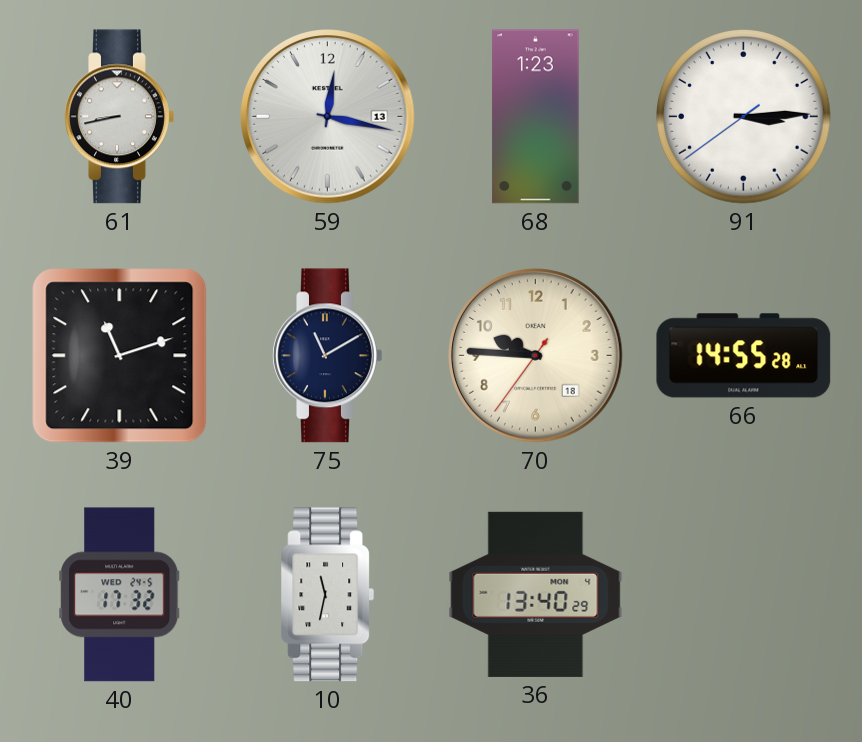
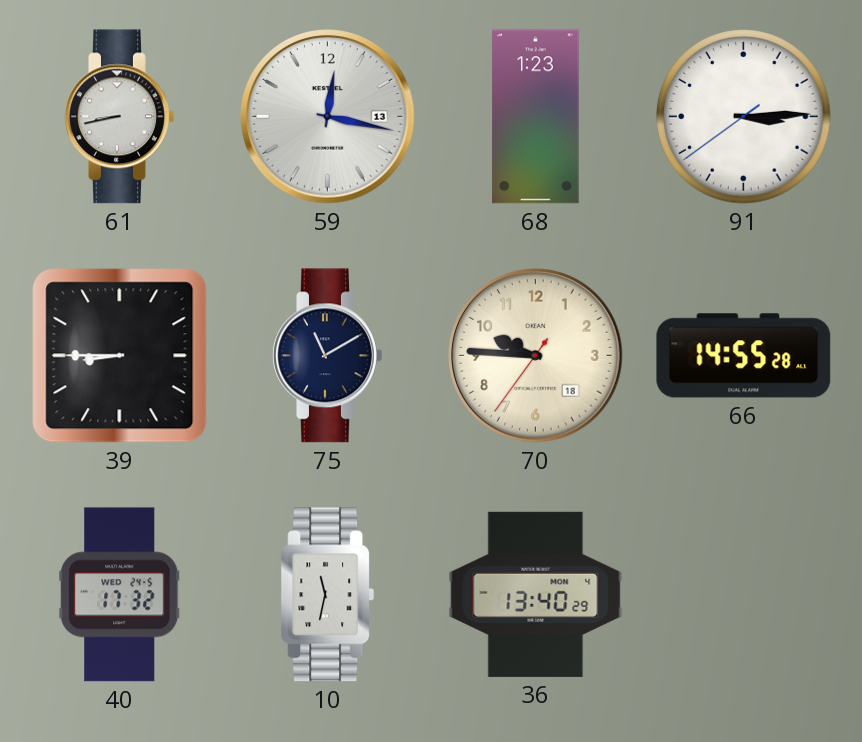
39: 11:12 -> 8:45
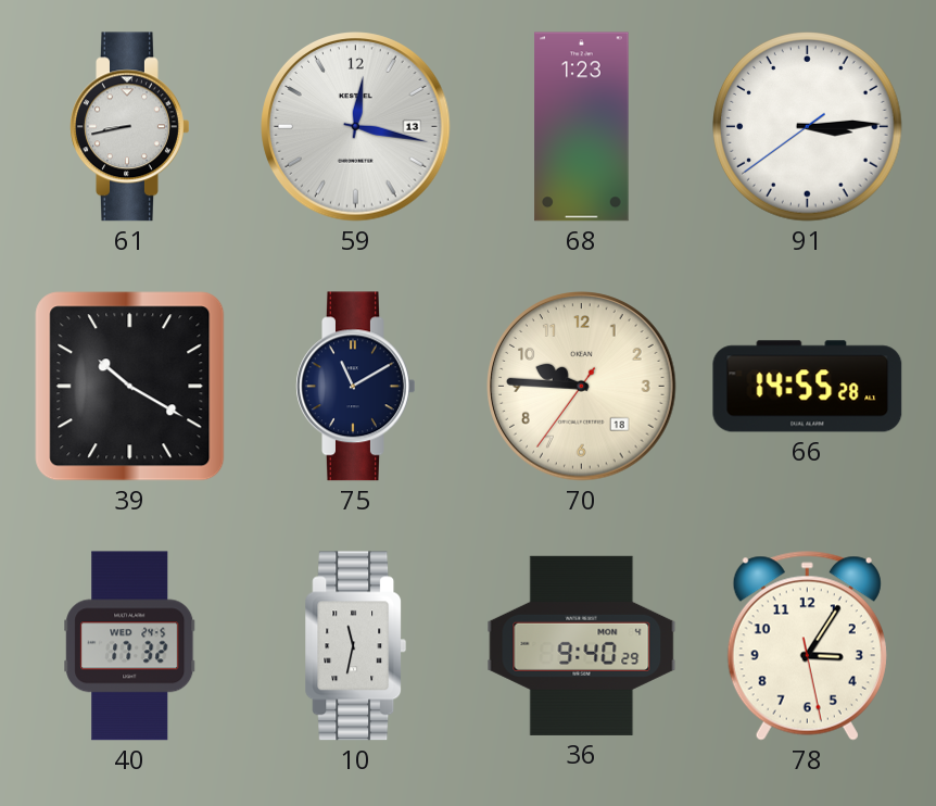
39: 8:45 -> 10:20
36: 13:40 -> 9:40
78: none -> 3:05
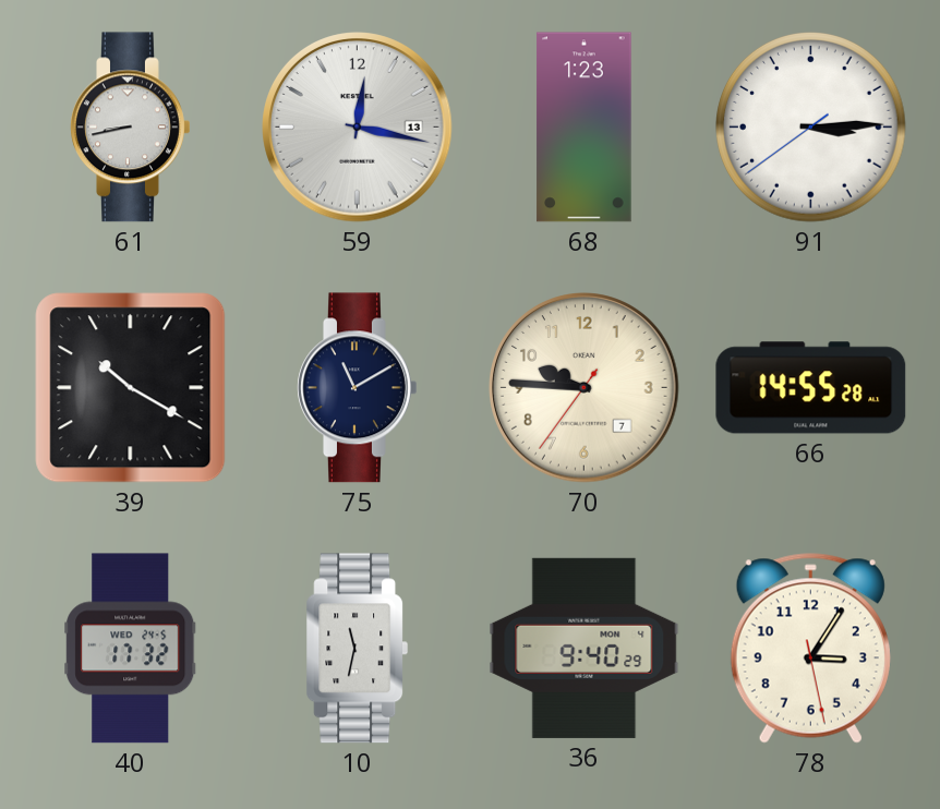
70 date: 18 -> 7
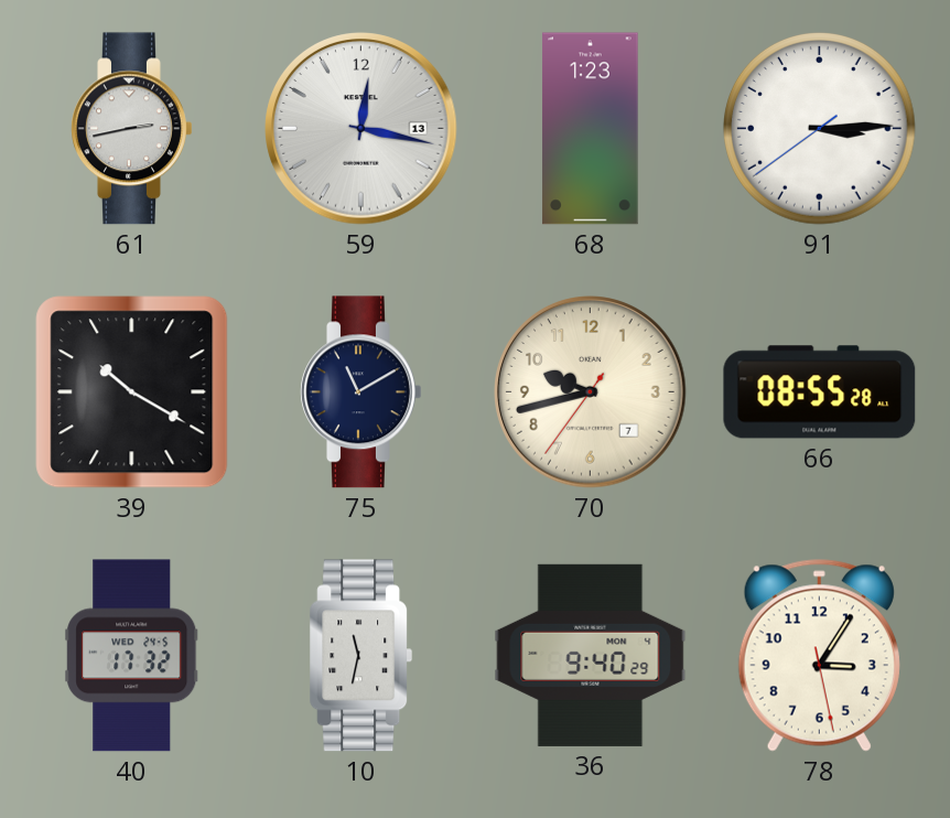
61: 8:43 -> 2:43
70: 9:45 -> 9:42
66: 14:55 -> 08:55
